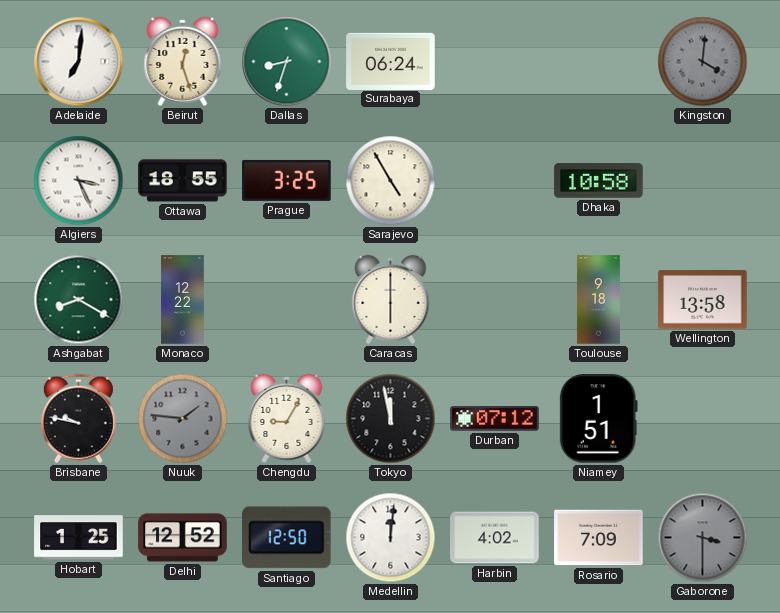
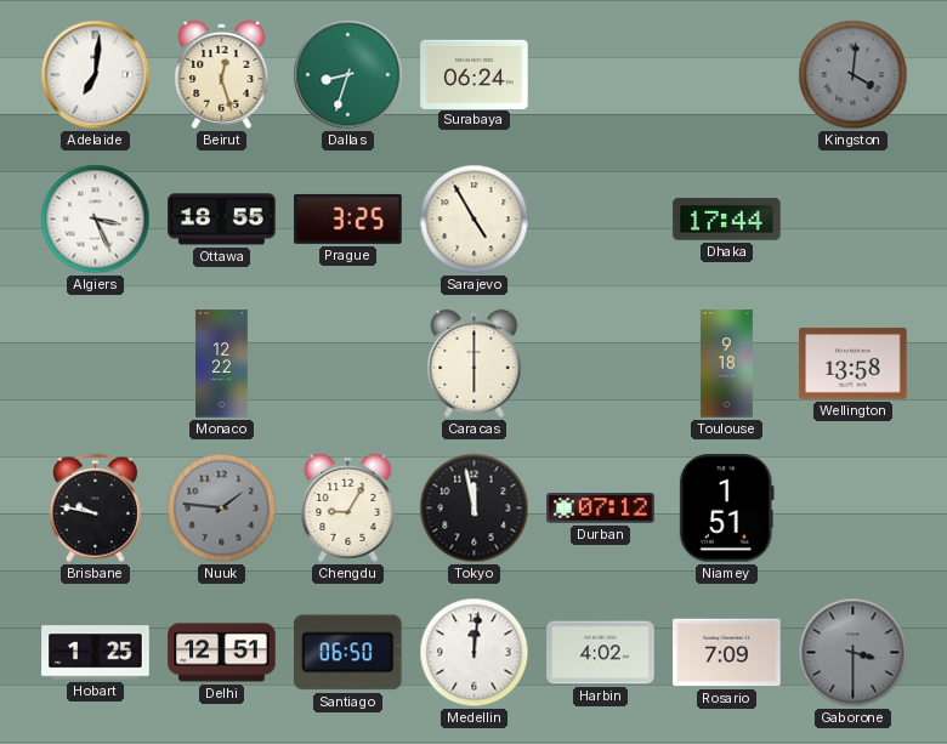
Dhaka: 10:58 -> 17:44
Ashgabat: 8:20 -> none
Delhi: 12:52 -> 12:51
Santiago: 12:50 -> 06:50
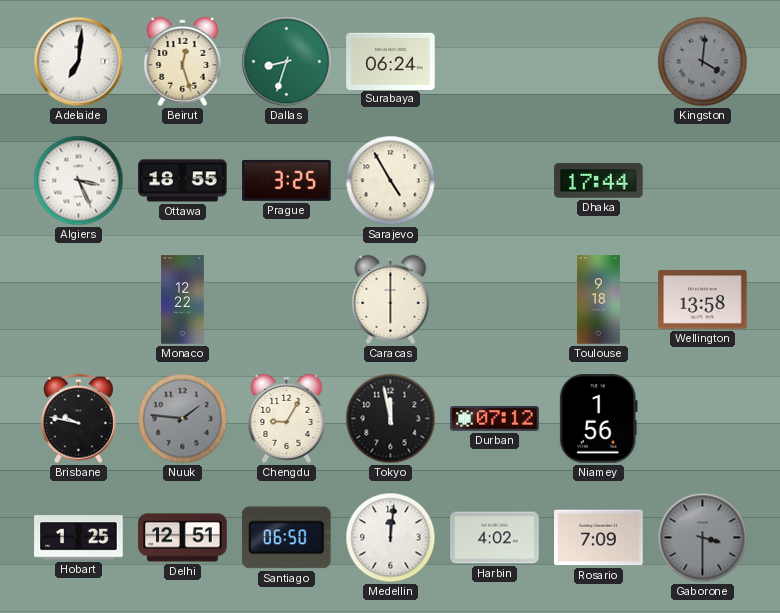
Niamey: 1:51 -> 1:56
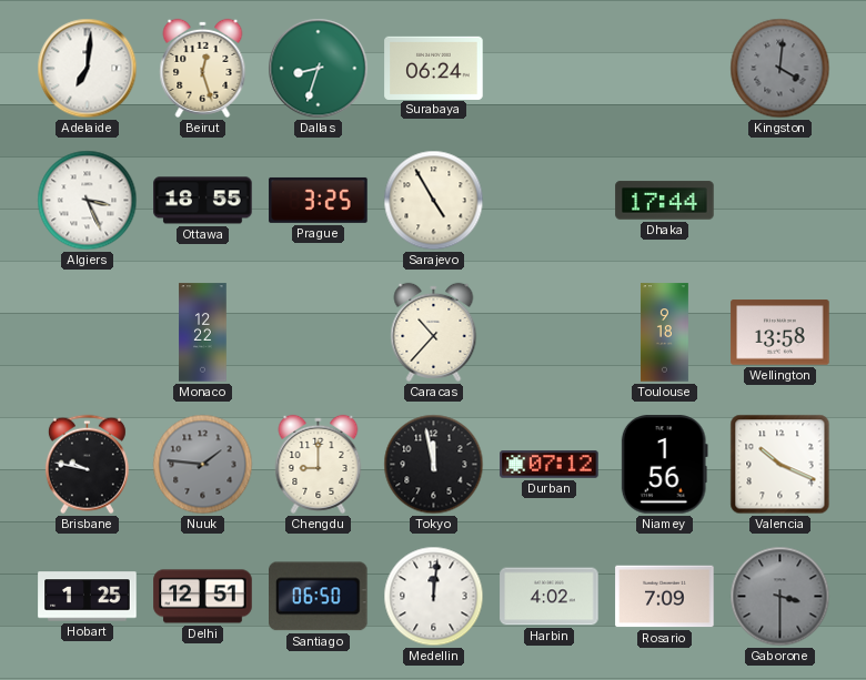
Caracas: 6:00 -> 10:37
Chengdu: 9:05 -> 9:00
Valencia: none -> 10:19
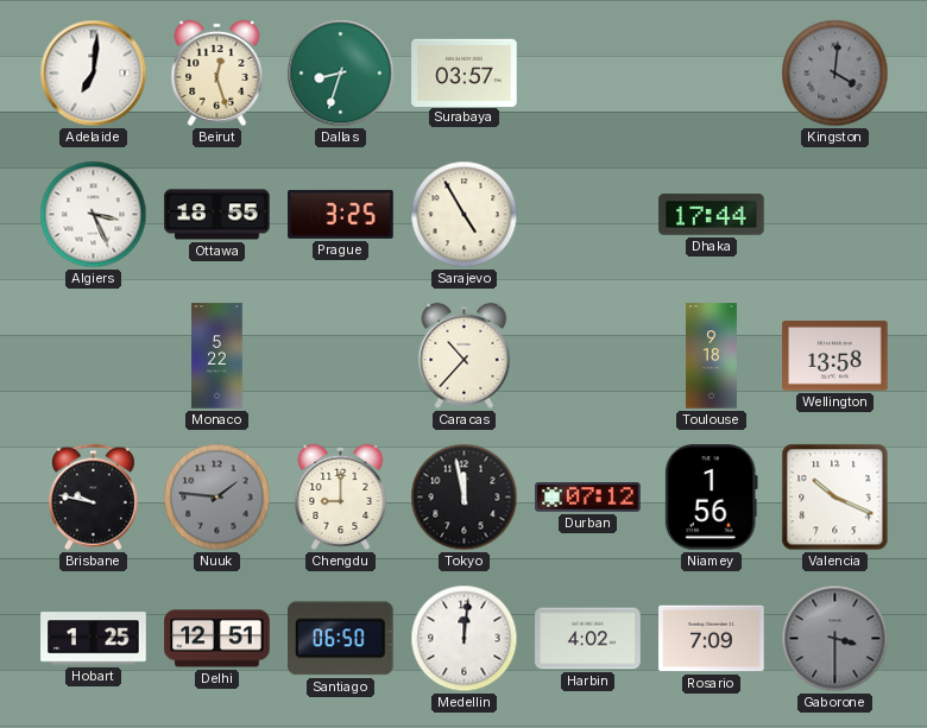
Surabaya: 06:24 -> 03:57
Monaco: 12:22 -> 5:22
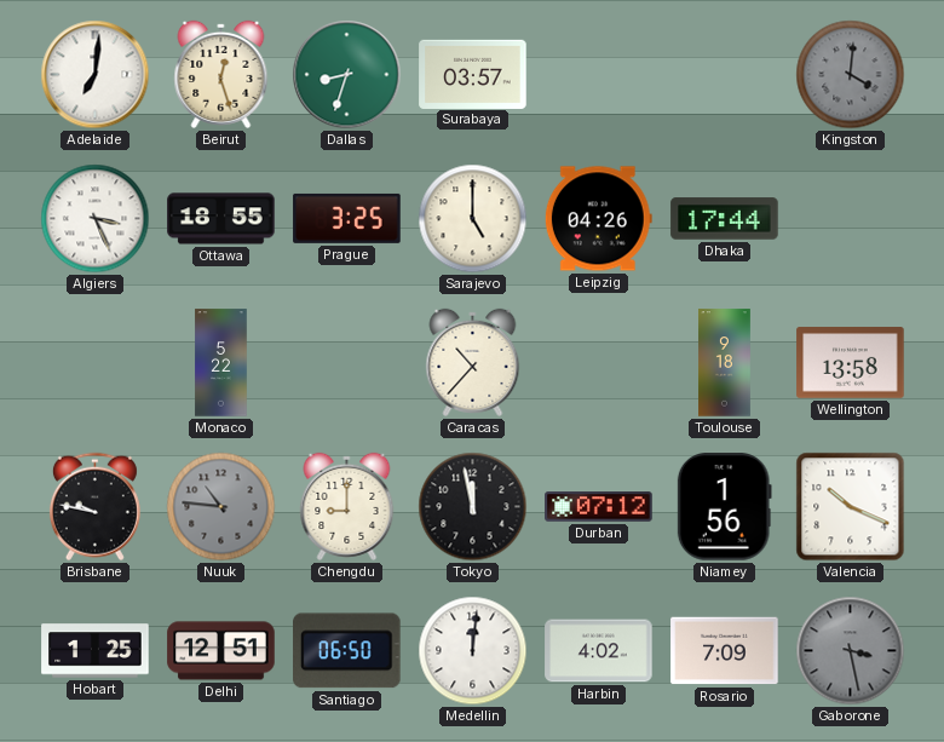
Sarajevo: 4:55 -> 5:00
Leipzig: none -> 04:26
Nuuk: 1:46 -> 10:46
Gaborone: 3:30 -> 3:28
